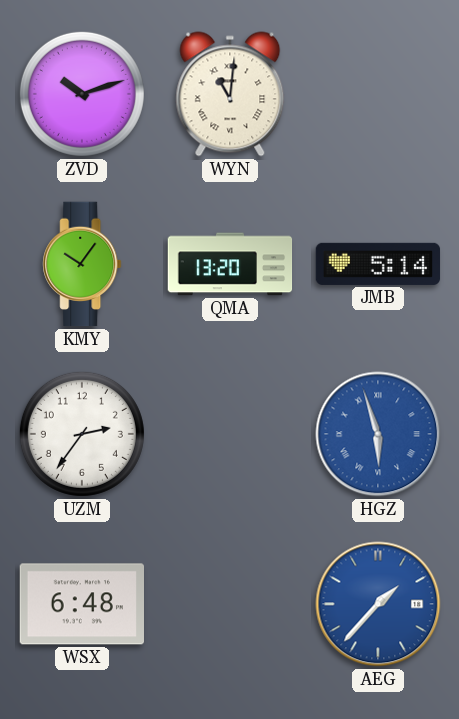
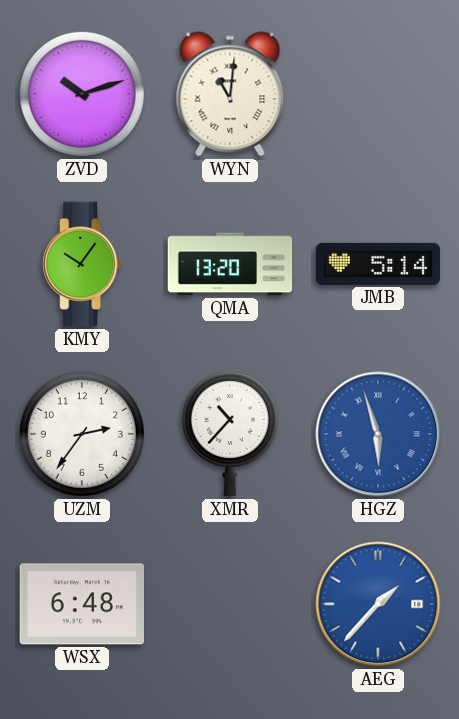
XMR: none -> 10:37
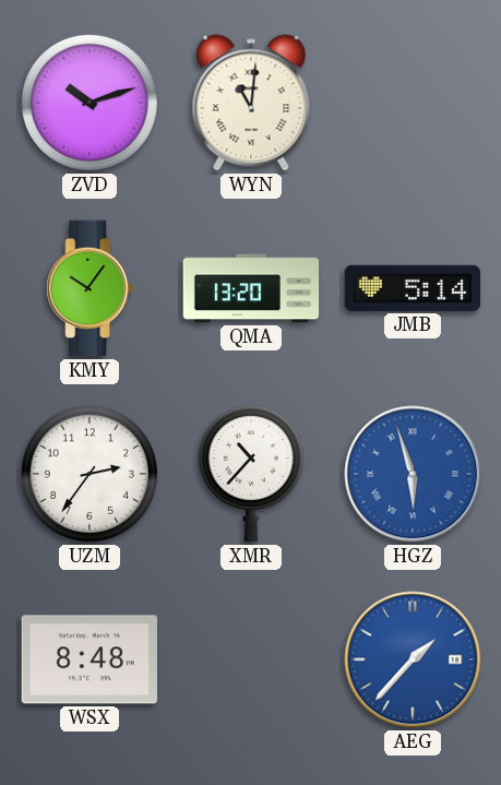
WSX: 6:48 -> 8:48
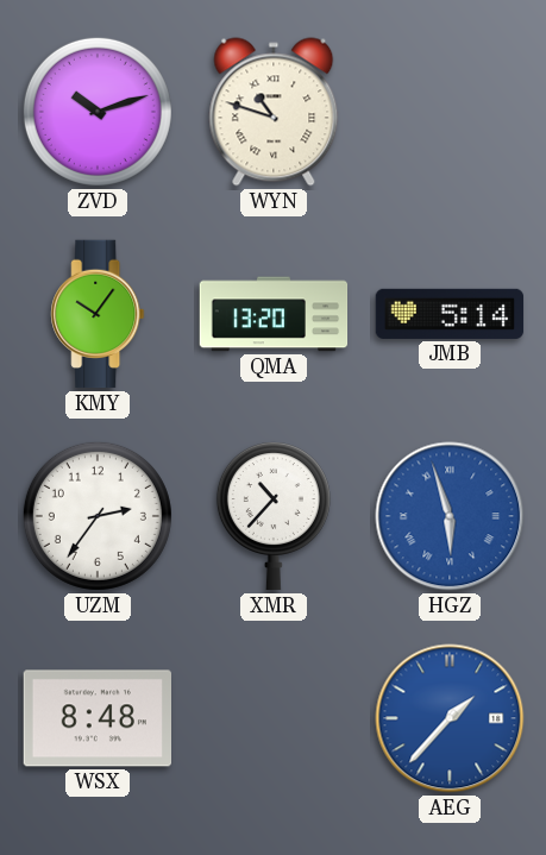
WYN: 11:01 -> 10:48
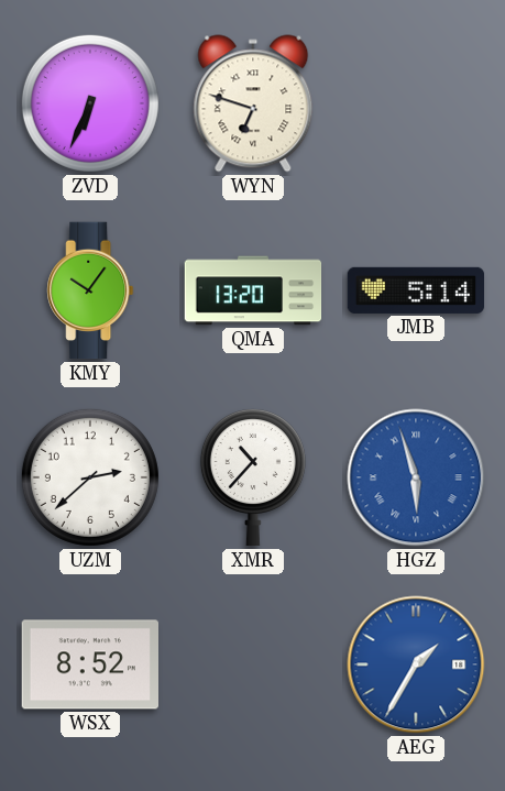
ZVD: 10:12 -> 6:34
WYN: 10:48 -> 6:48
UZM: 2:36 -> 2:38
WSX: 8:48 -> 8:52
AEG: 1:37 -> 1:35
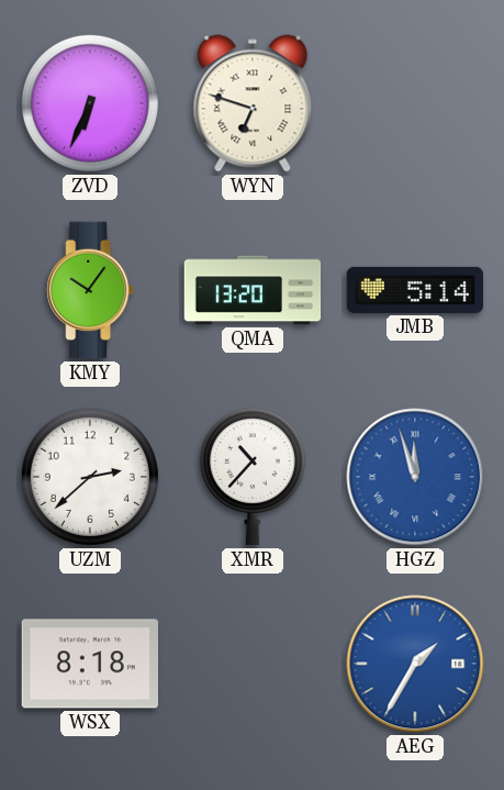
HGZ: 5:57 -> 11:57
WSX: 8:52 -> 8:18
